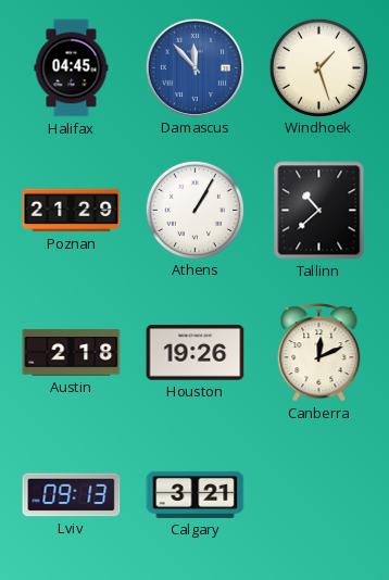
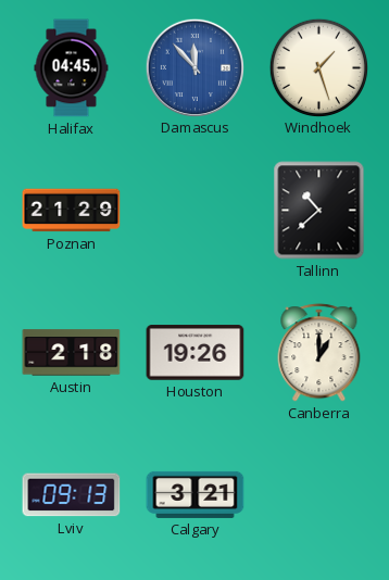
Athens: 1:05 -> none
Canberra: 12:11 -> 1:00
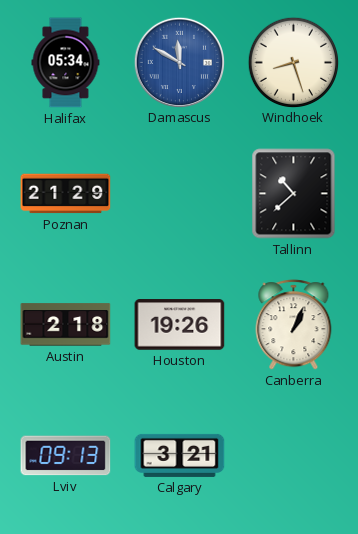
Halifax: 04:45 -> 05:34
Damascus: 11:53 -> 11:50
Windhoek: 1:27 -> 8:27
Canberra: 1:00 -> 1:04
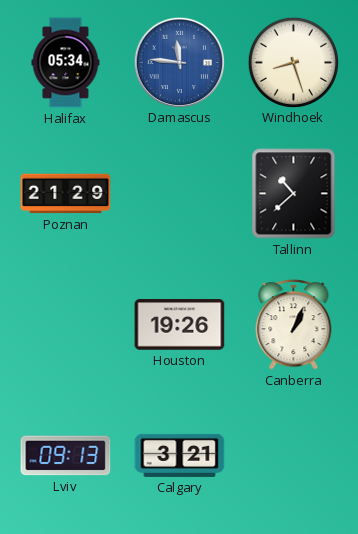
Damascus: 11:50 -> 11:46
Austin: 2:18 -> none
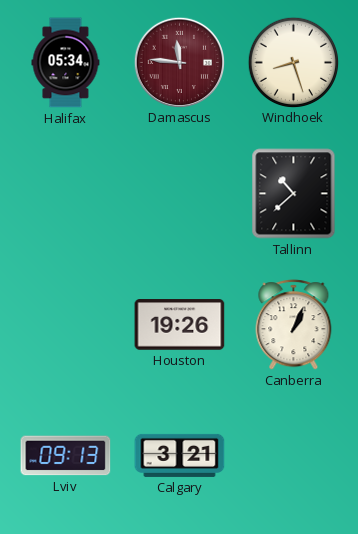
Damascus dial: blue -> burgundy
Poznan: 21:29 -> none
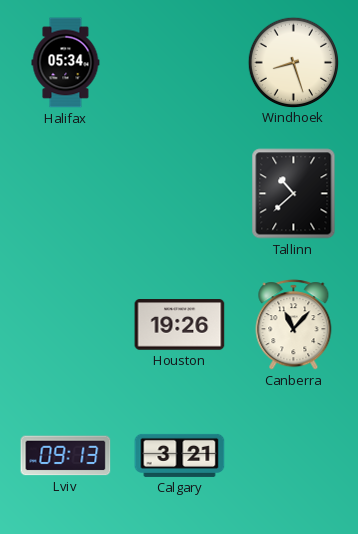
Damascus: 11:46 -> none
Canberra: 1:04 -> 11:07
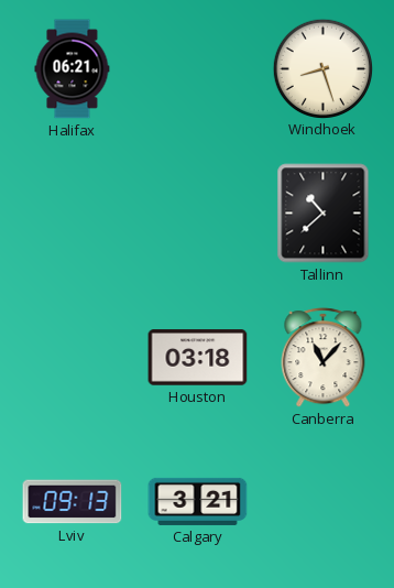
Halifax: 05:34 -> 06:21
Houston: 19:26 -> 03:18
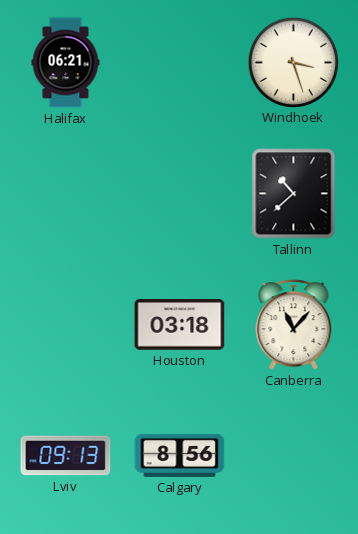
Windhoek: 8:27 -> 3:27
Calgary: 3:21 -> 8:56
